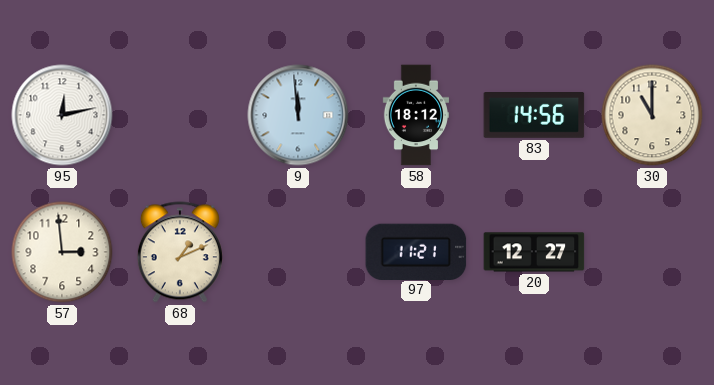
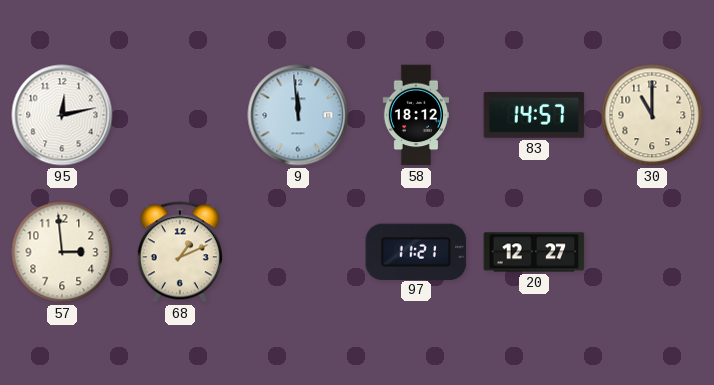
83: 14:56 -> 14:57
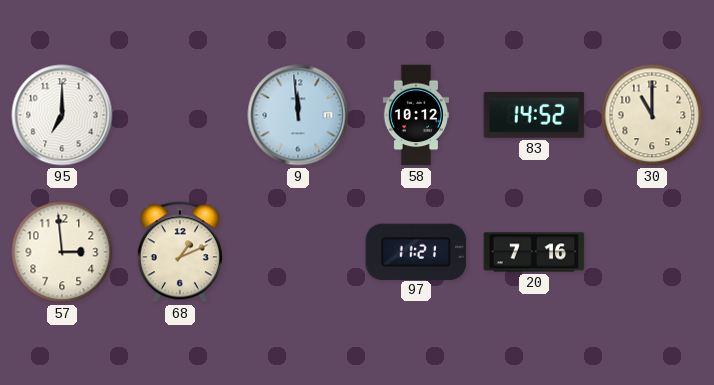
95: 12:13 -> 7:00
58: 18:12 -> 10:12
83: 14:57 -> 14:52
20: 12:27 -> 7:16
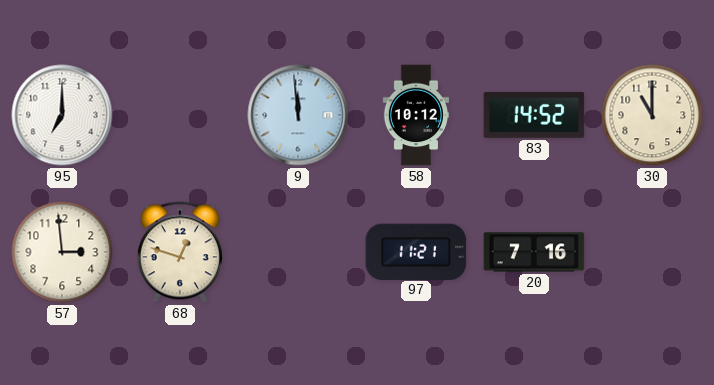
68: 1:11 -> 12:48
